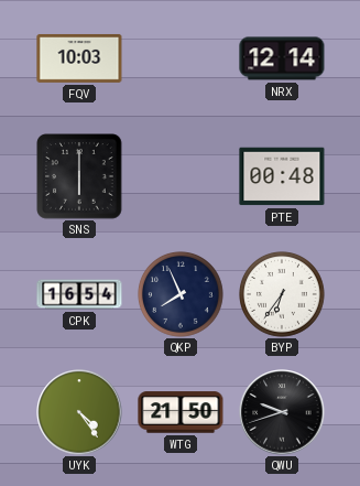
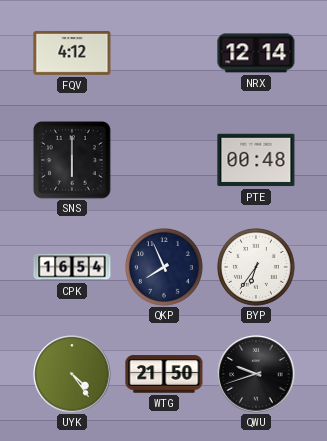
FQV: 10:03 -> 4:12
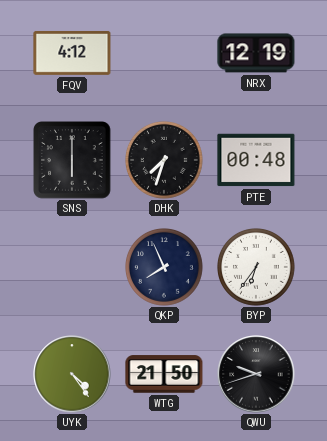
NRX: 12:14 -> 12:19
DHK: none -> 7:33
CPK: 16:54 -> none
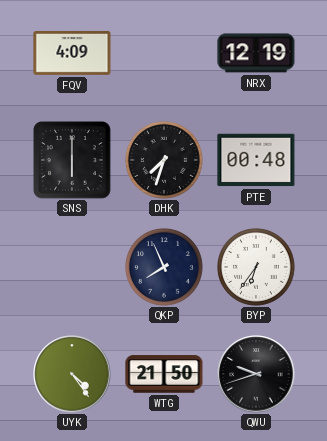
FQV: 4:12 -> 4:09
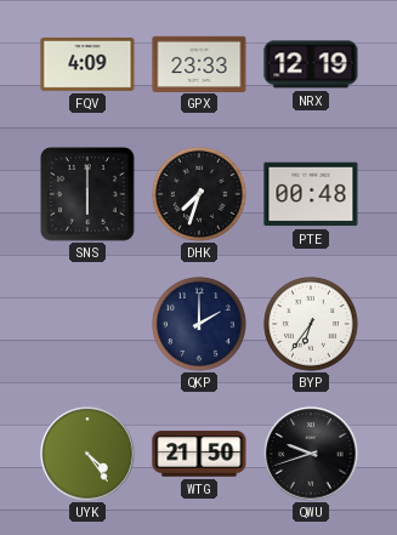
GPX: none -> 23:33
QKP: 7:56 -> 2:00
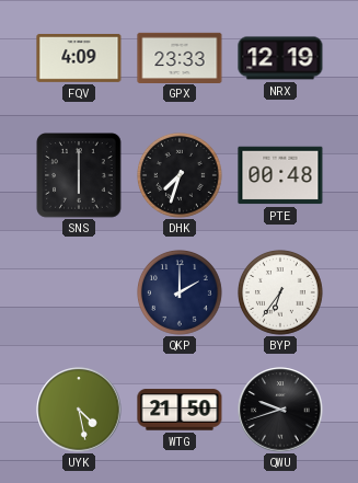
UYK: 4:24 -> 4:28
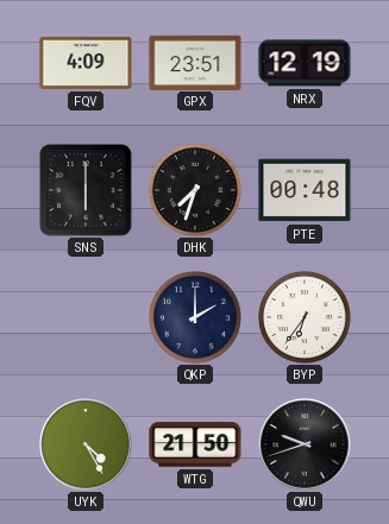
GPX: 23:33 -> 23:51
UYK: 4:28 -> 4:25
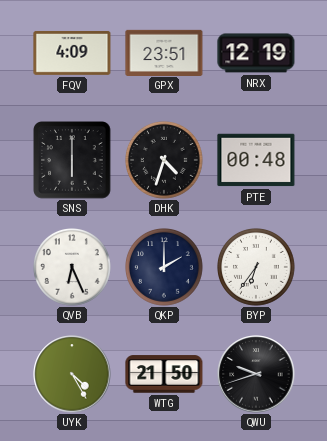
DHK: 7:33 -> 4:33
QVB: none -> 6:26
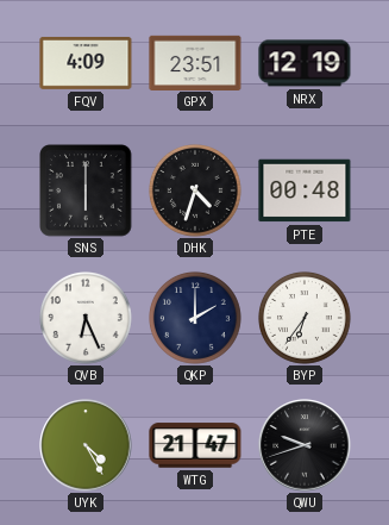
WTG: 21:50 -> 21:47
